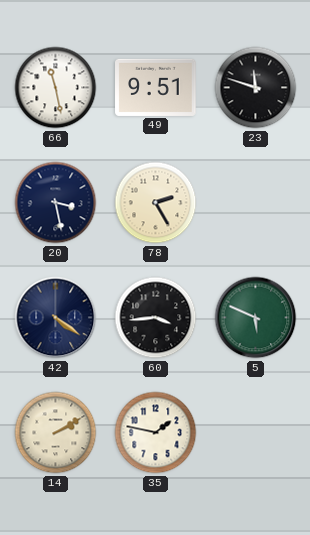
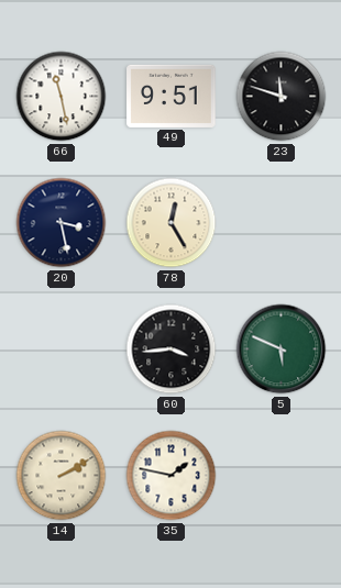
78: 2:25 -> 12:25
42: 4:21 -> none
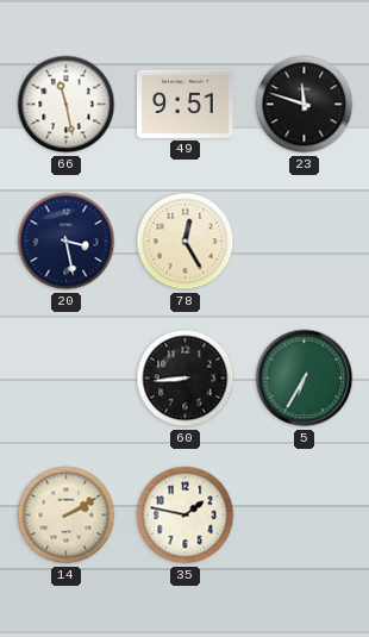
60: 3:44 -> 8:44
5: 5:49 -> 6:35
